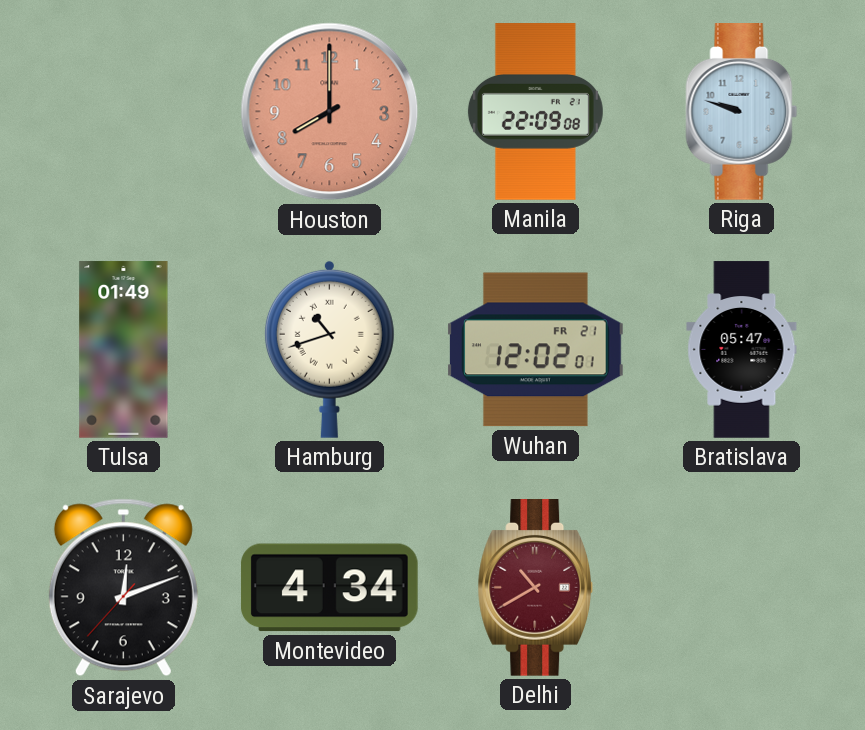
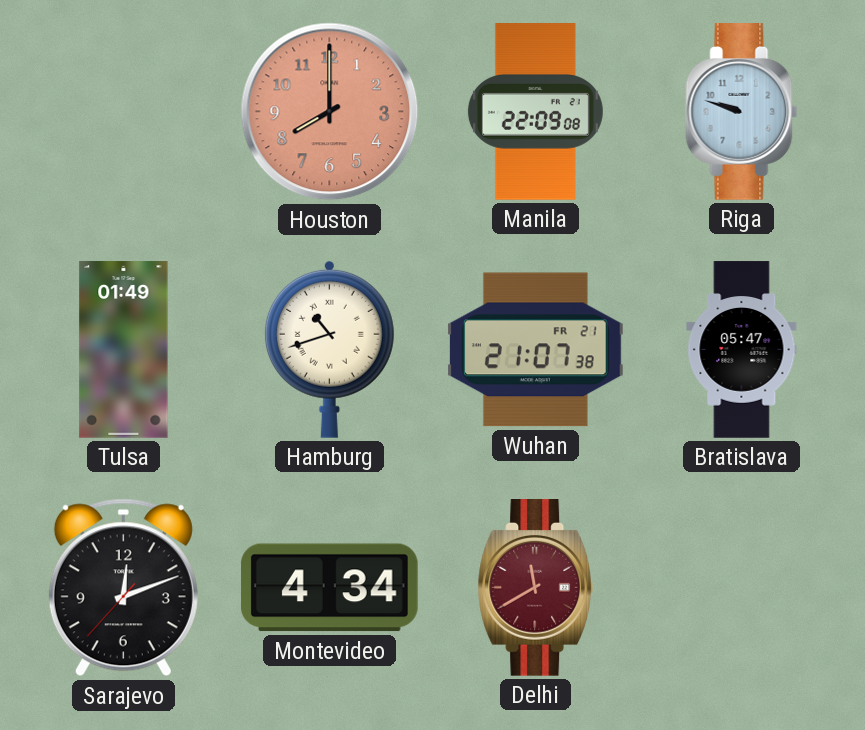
Wuhan: 12:02 -> 21:07
Delhi: 10:40 -> 11:40
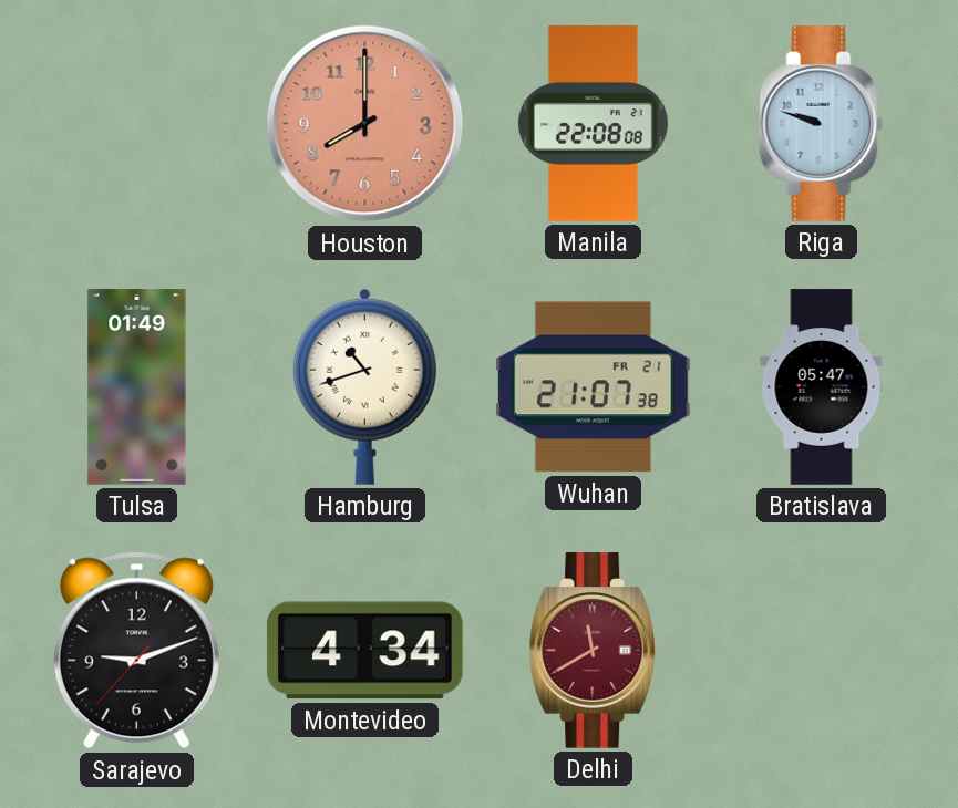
Manila: 22:09 -> 22:08
Sarajevo: 12:11 -> 9:11
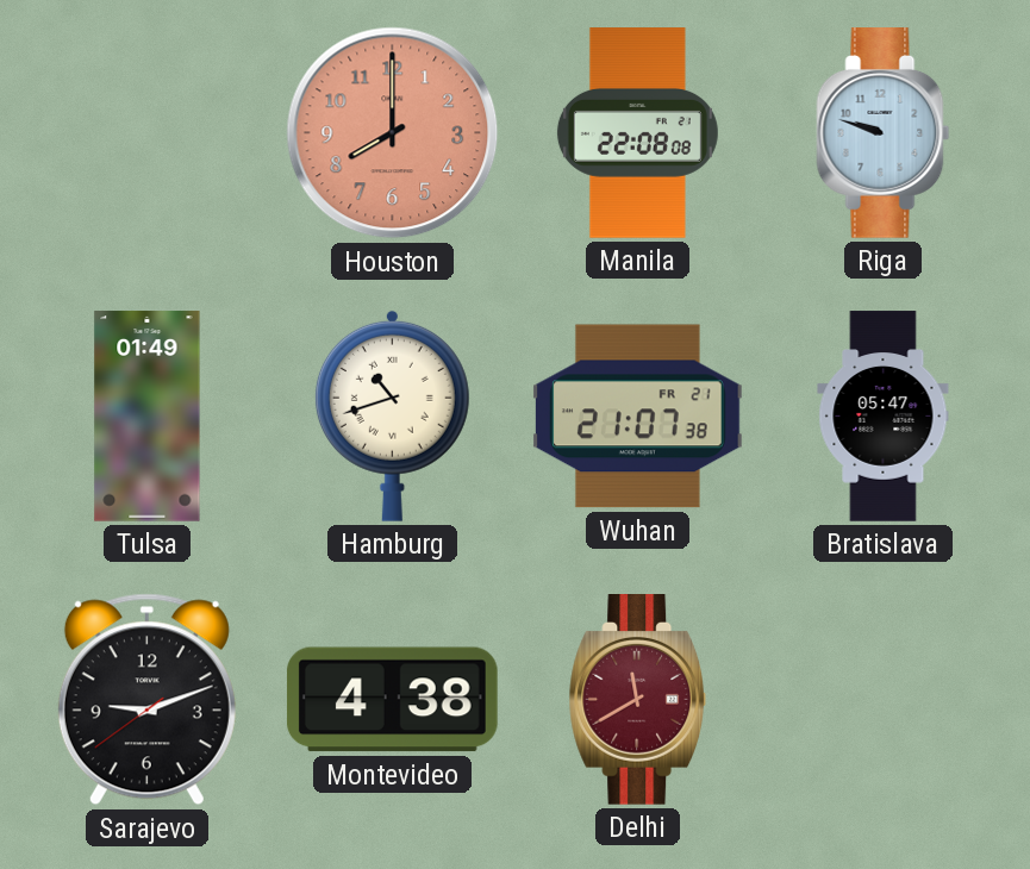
Sarajevo: 9:11:37 -> 9:11:39
Montevideo: 4:34 -> 4:38
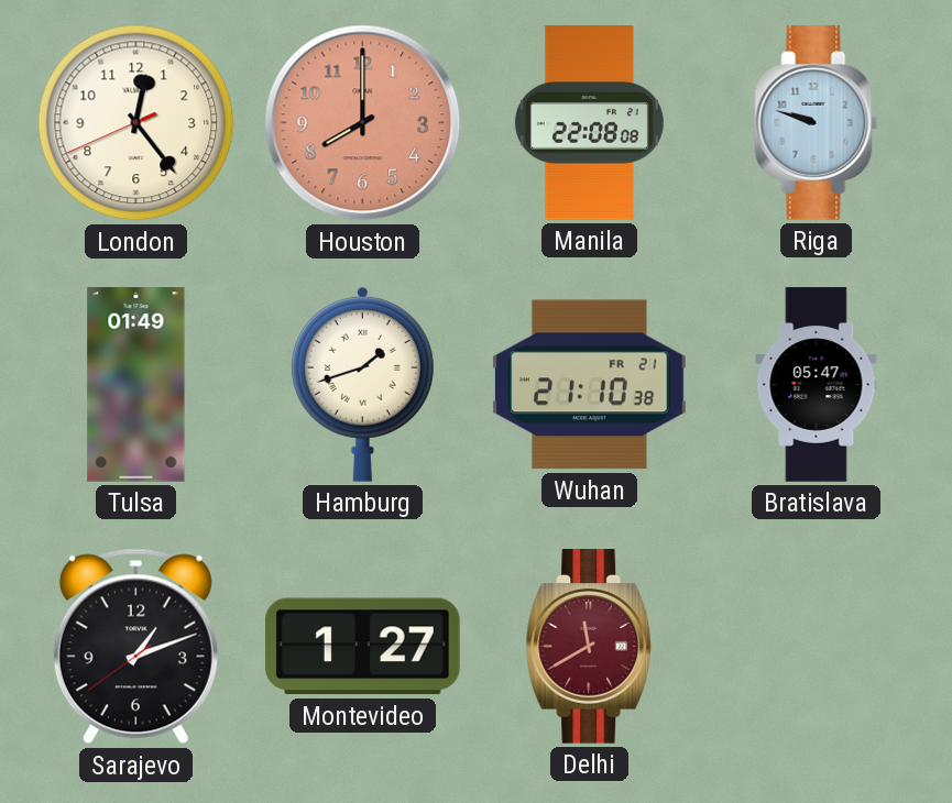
London: none -> 12:23
Hamburg: 10:42 -> 1:42
Wuhan: 21:07 -> 21:10
Sarajevo: 9:11 -> 1:11
Montevideo: 4:38 -> 1:27
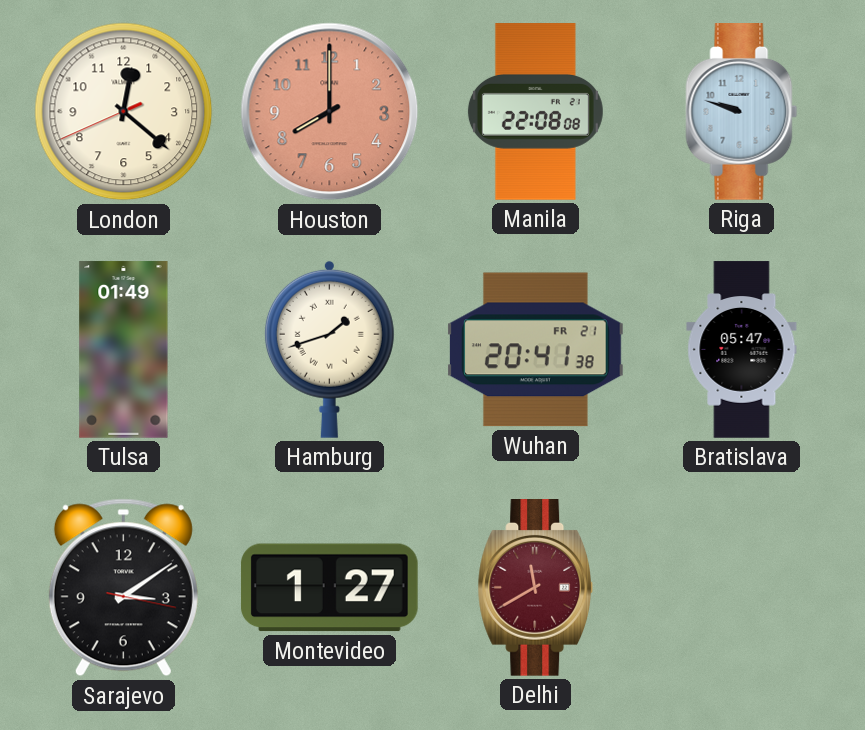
London: 12:23 -> 12:21
Wuhan: 21:10 -> 20:41
Sarajevo: 1:11 -> 3:09
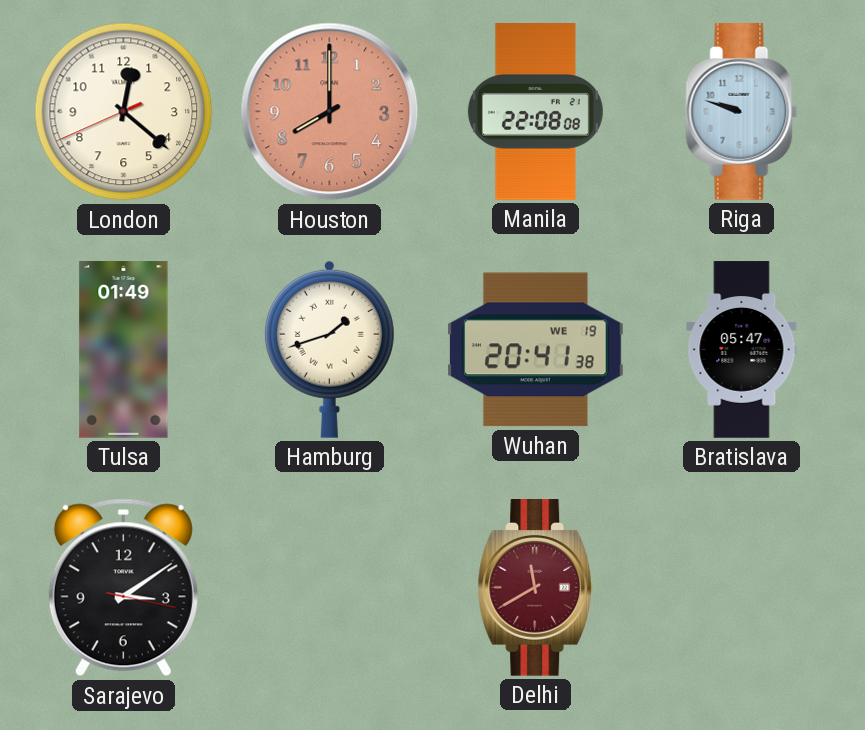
Wuhan date: FR 21 -> WE 19
Montevideo: 1:27 -> none
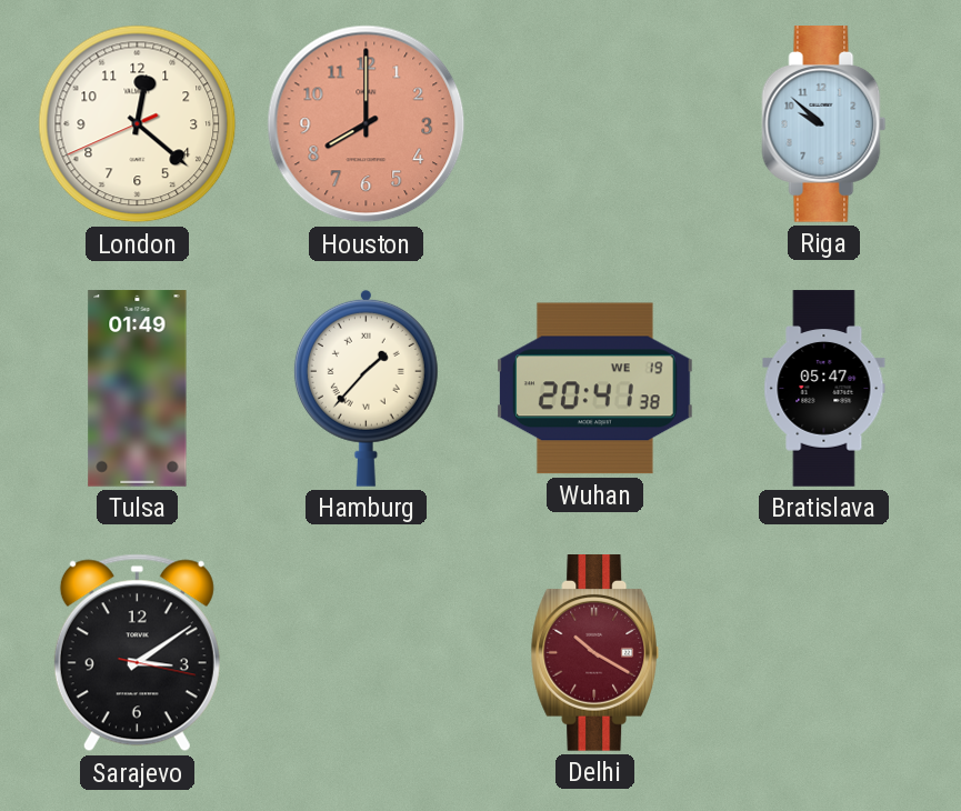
Manila: 22:08 -> none
Riga: 9:48 -> 9:52
Hamburg: 1:42 -> 1:37
Delhi: 11:40 -> 10:20
